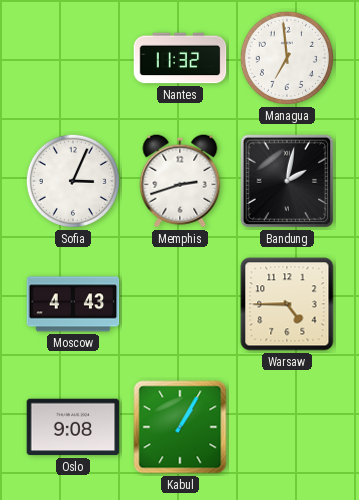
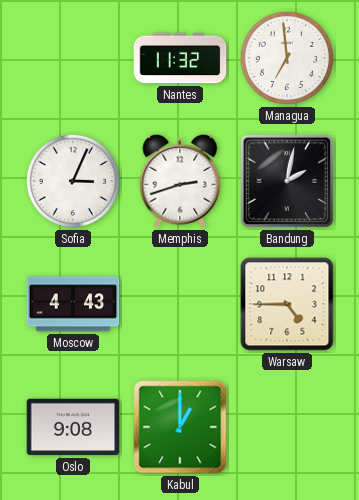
Kabul: 1:05 -> 1:00
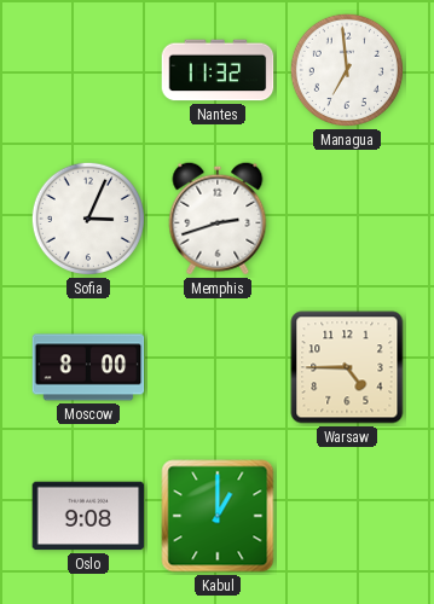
Bandung: 2:02 -> none
Moscow: 4:43 -> 8:00
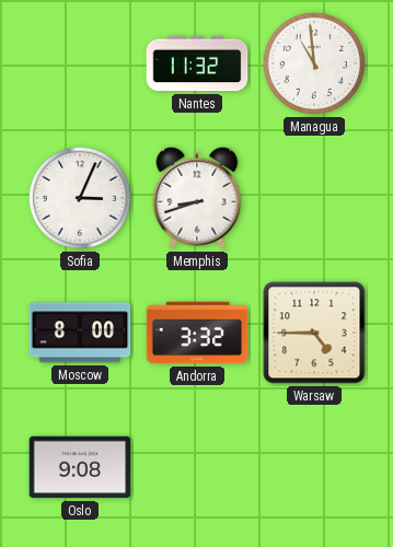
Managua: 6:59 -> 10:59
Memphis: 2:42 -> 8:42
Andorra: none -> 3:32
Kabul: 1:00 -> none
